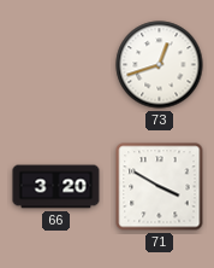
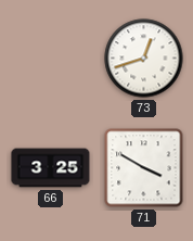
66: 3:20 -> 3:25
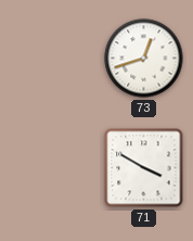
66: 3:25 -> none
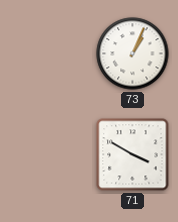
73: 12:42 -> 1:04
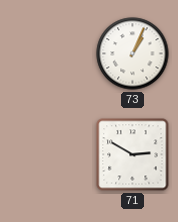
71: 3:50 -> 2:50
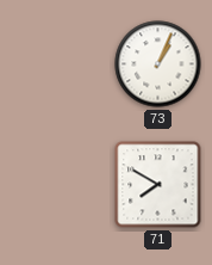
71: 2:50 -> 7:50
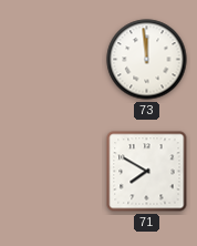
73: 1:04 -> 11:59
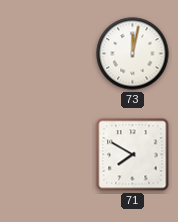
73: 11:59 -> 12:02
